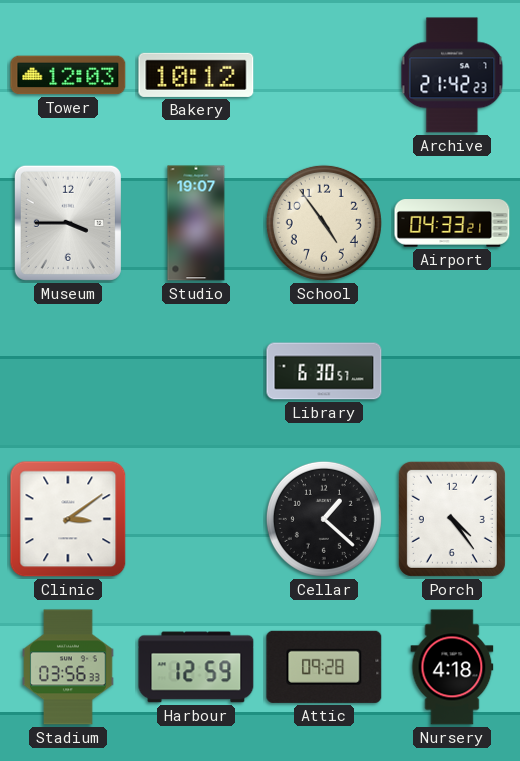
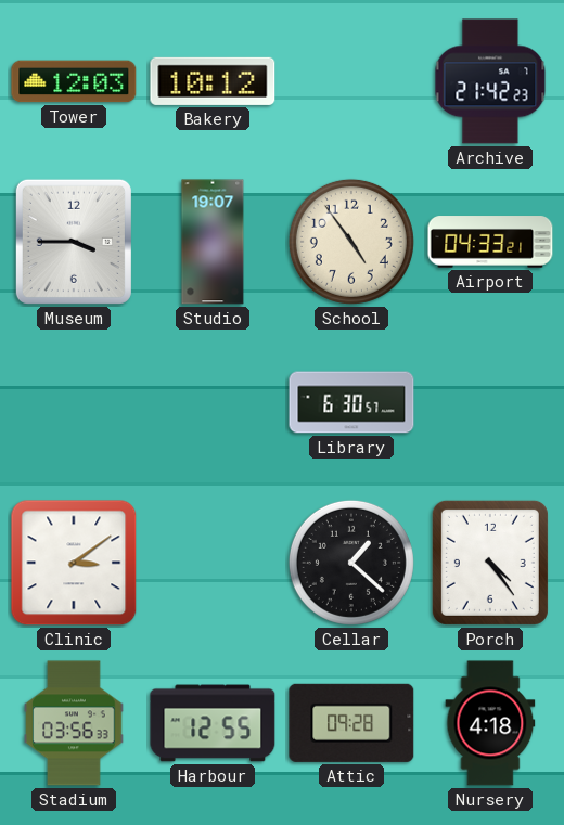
Harbour: 12:59 -> 12:55
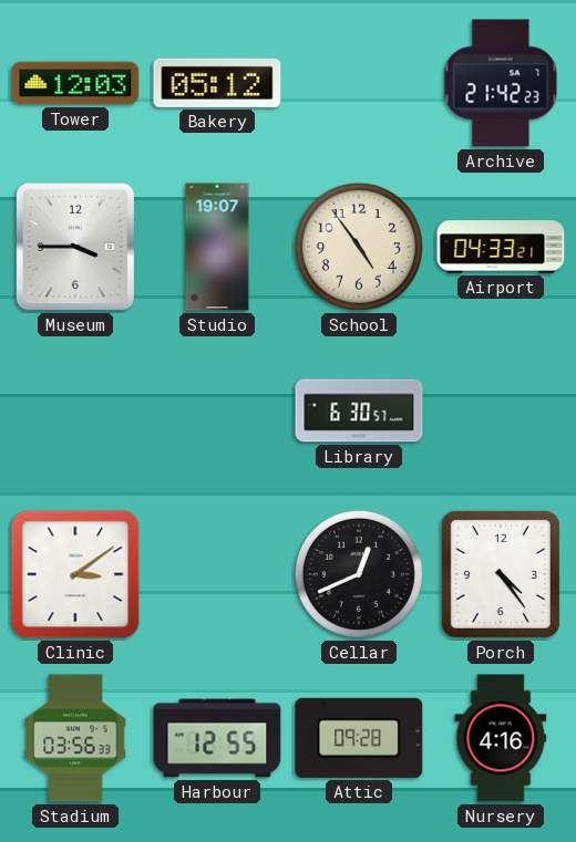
Bakery: 10:12 -> 05:12
Cellar: 1:22 -> 12:41
Nursery: 4:18 -> 4:16
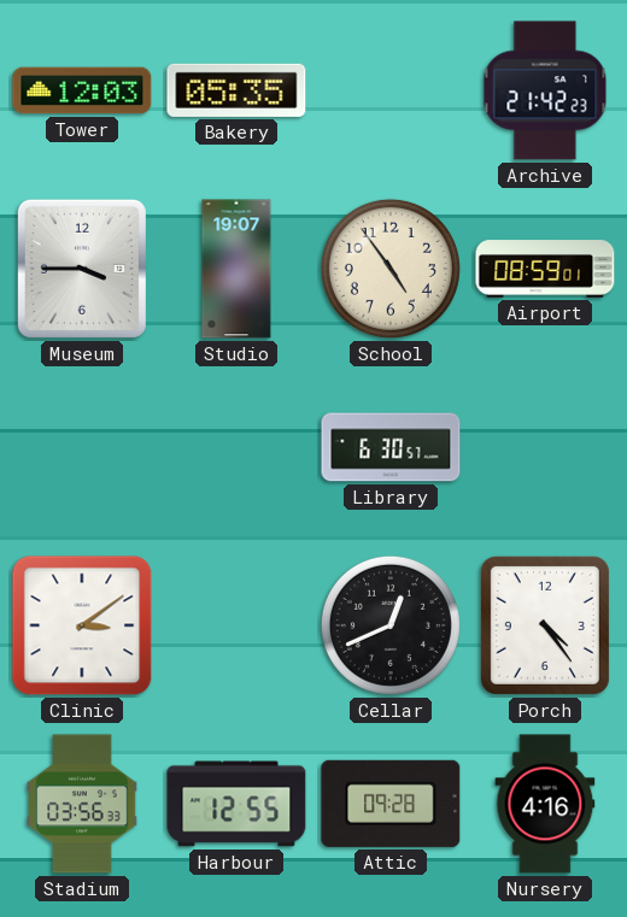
Bakery: 05:12 -> 05:35
Airport: 04:33 -> 08:59
